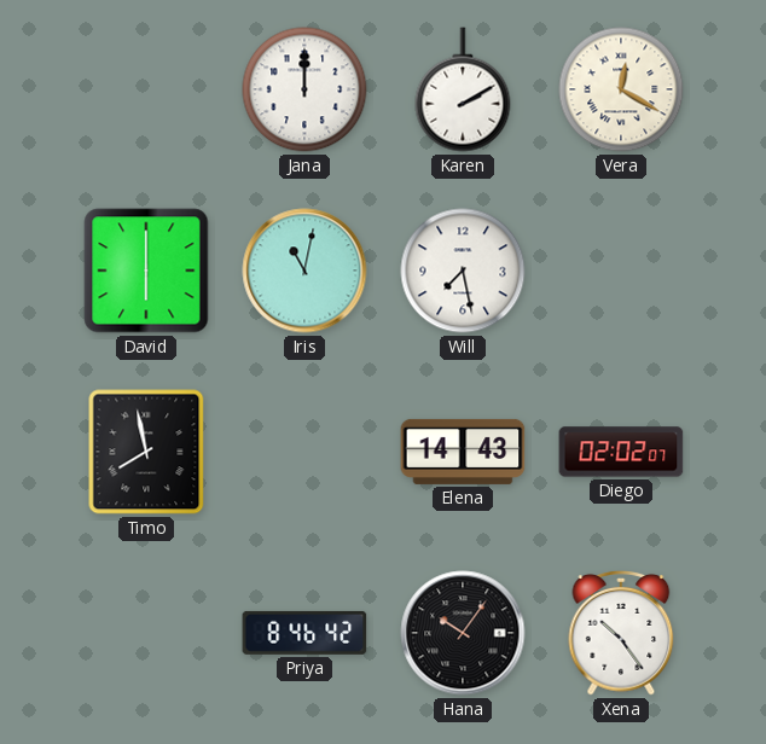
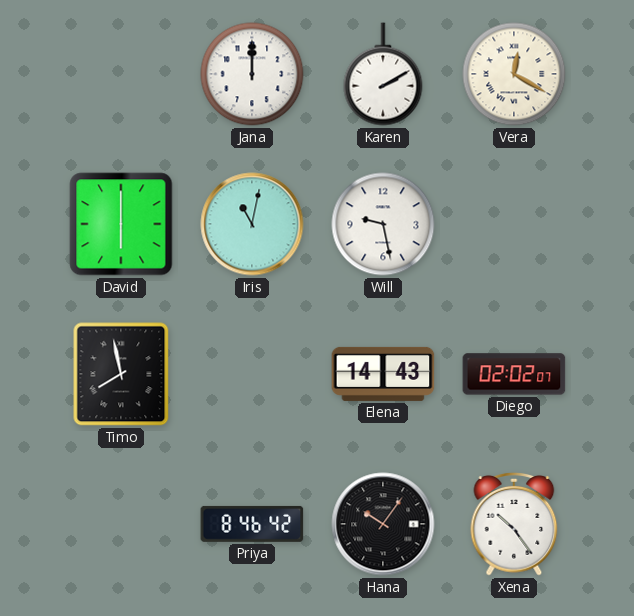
Will: 7:28 -> 9:28
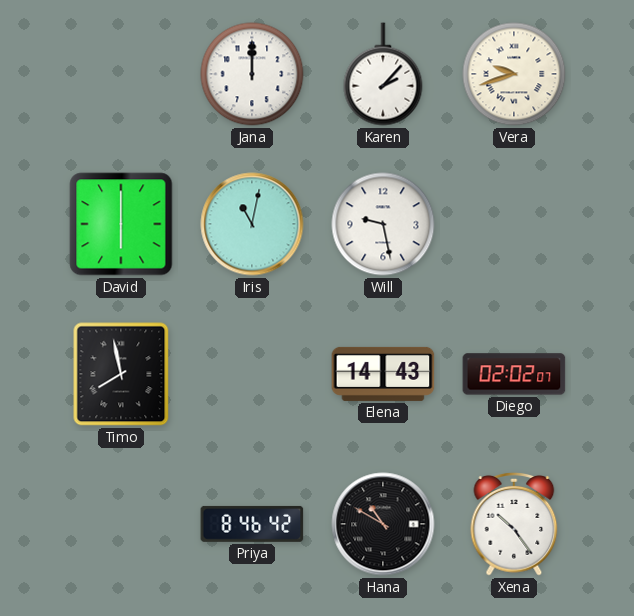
Karen: 2:10 -> 2:07
Vera: 12:20 -> 9:42
Hana: 10:06 -> 10:50
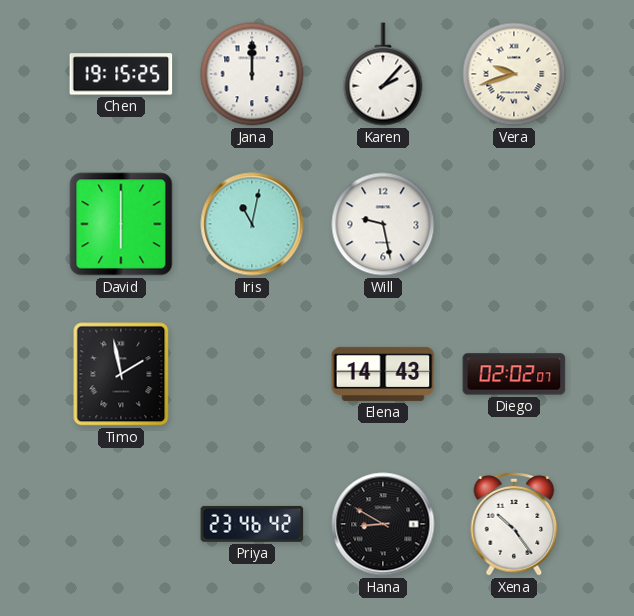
Chen: none -> 19:15
Timo: 7:58 -> 1:58
Priya: 8:46 -> 23:46
Hana: 10:50 -> 8:50
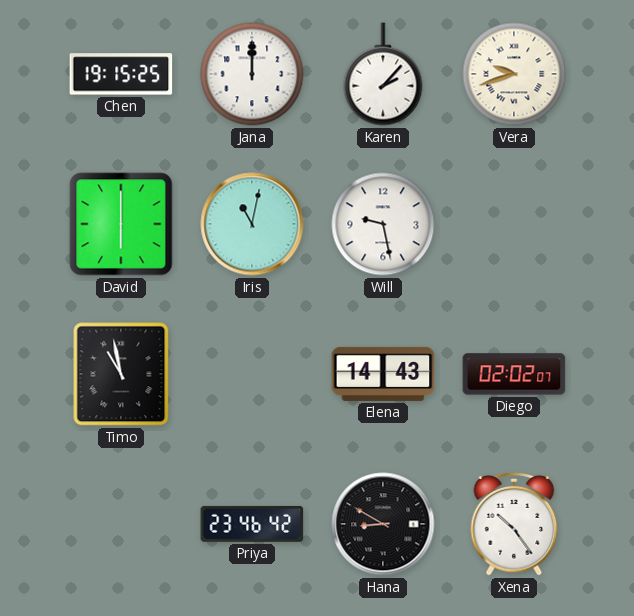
Timo: 1:58 -> 10:58
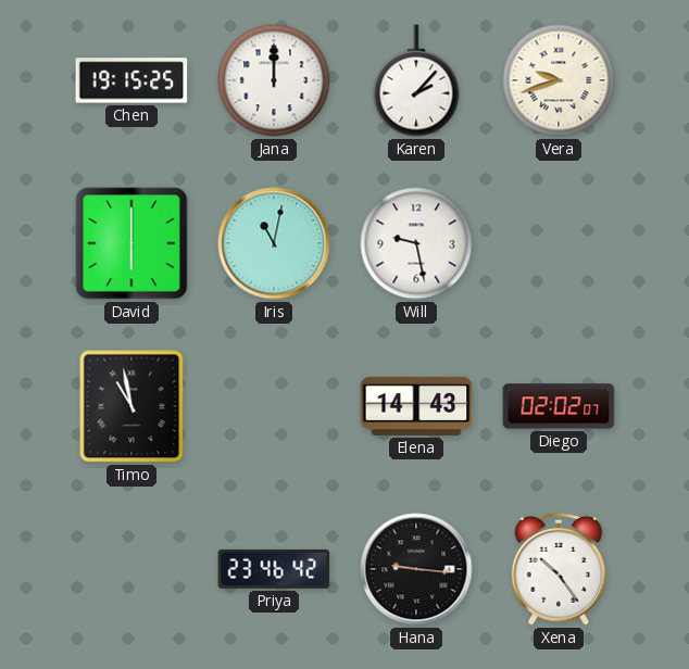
Hana: 8:50 -> 9:16
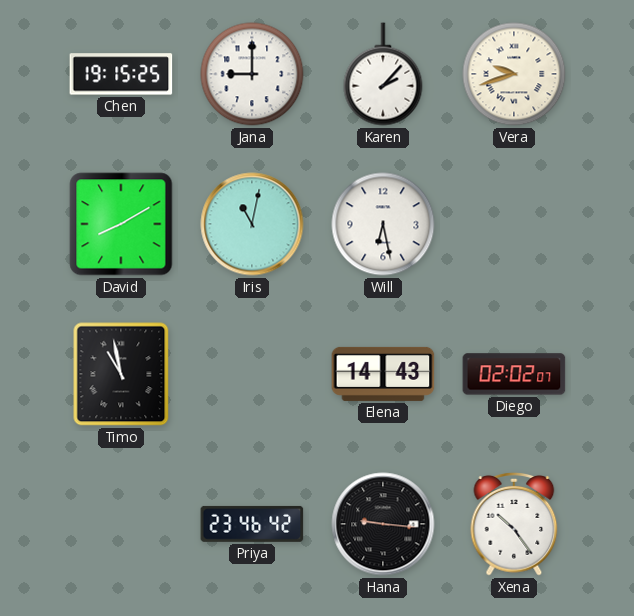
Jana: 12:00 -> 9:00
David: 6:00 -> 8:10
Will: 9:28 -> 6:28
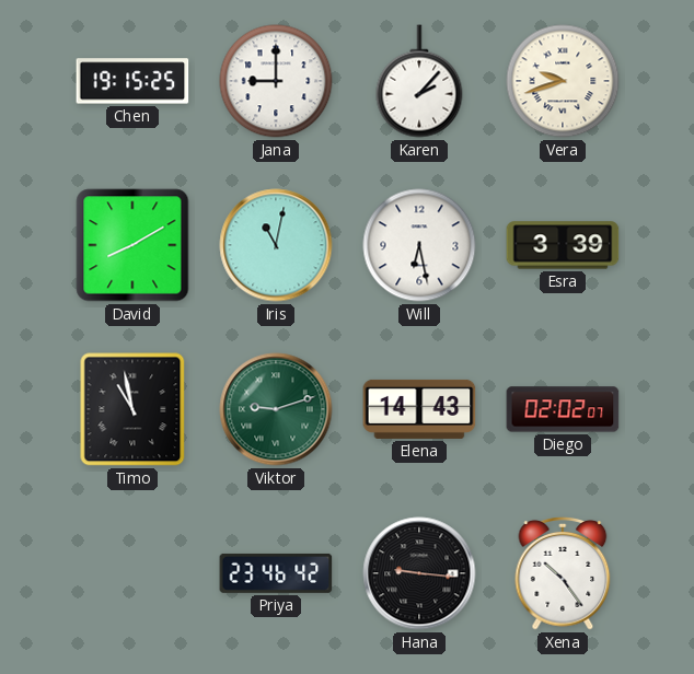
Esra: none -> 3:39
Viktor: none -> 9:12
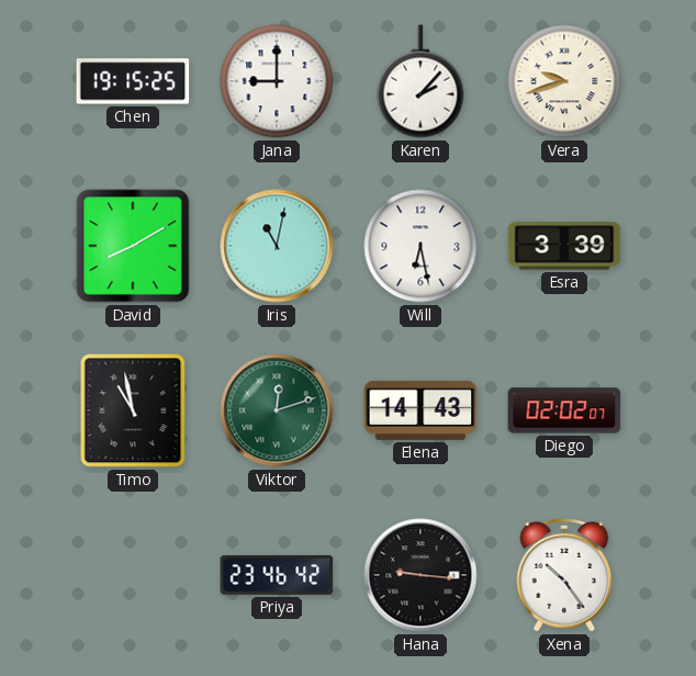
Viktor: 9:12 -> 12:12
